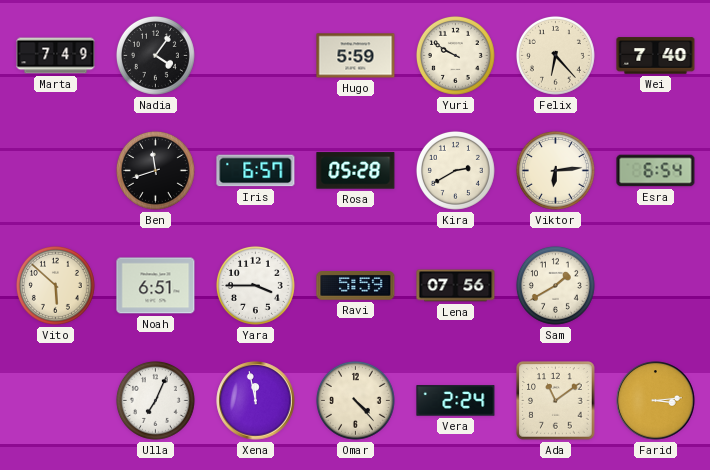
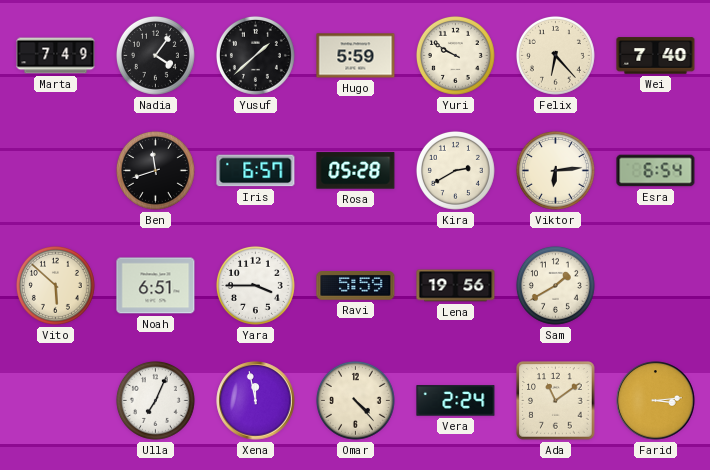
Yusuf: none -> 1:38
Lena: 07:56 -> 19:56
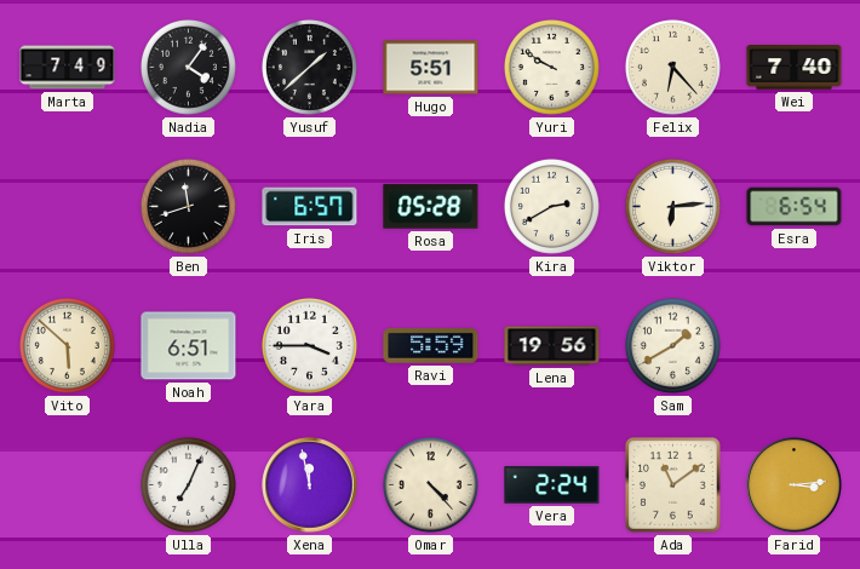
Hugo: 5:59 -> 5:51
